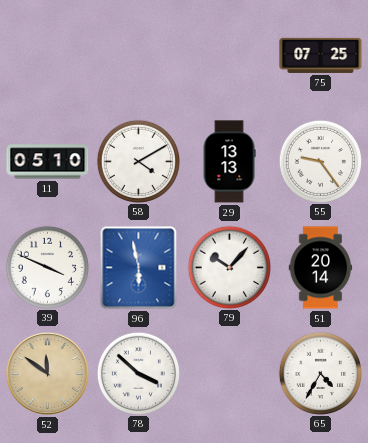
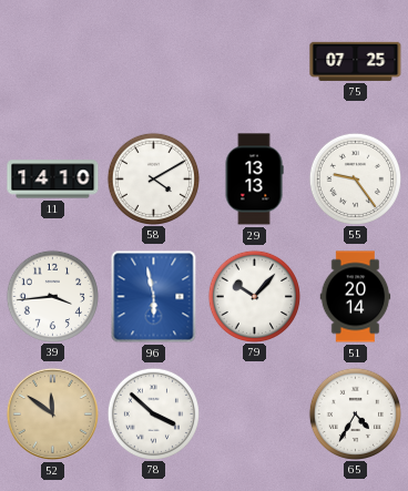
11: 05:10 -> 14:10
39: 3:49 -> 3:44
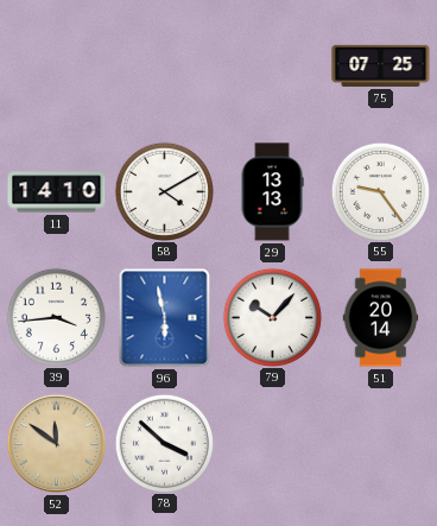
65: 4:35 -> none
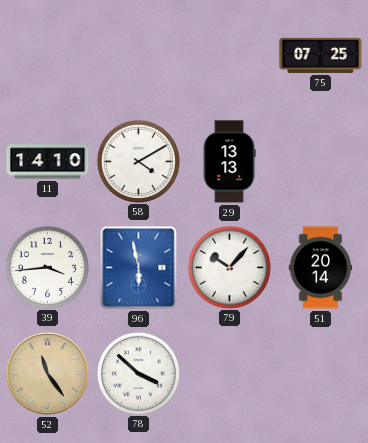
55: 9:24 -> none
52: 11:51 -> 11:24
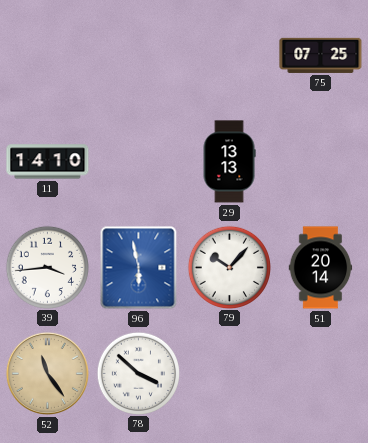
58: 4:10 -> none
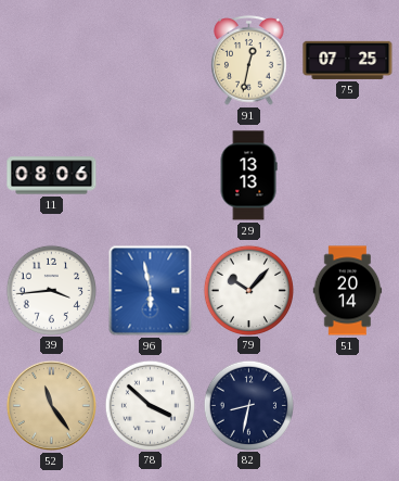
91: none -> 12:32
11: 14:10 -> 08:06
82: none -> 8:32
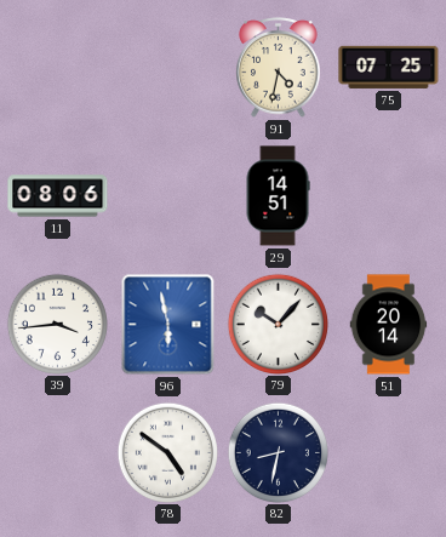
91: 12:32 -> 4:32
29: 13:13 -> 14:51
52: 11:24 -> none
78: 3:52 -> 4:51
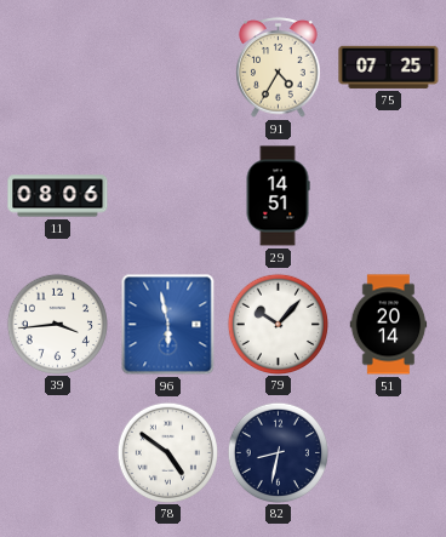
91: 4:32 -> 4:35
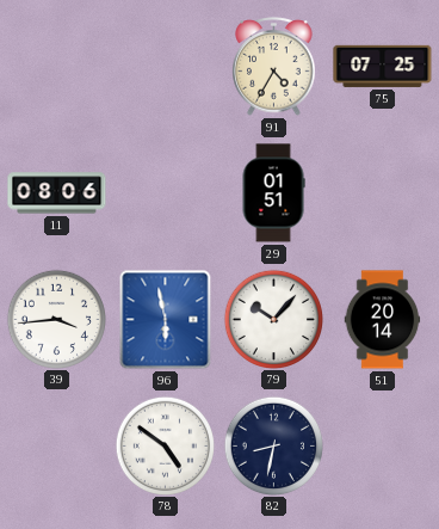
29: 14:51 -> 01:51
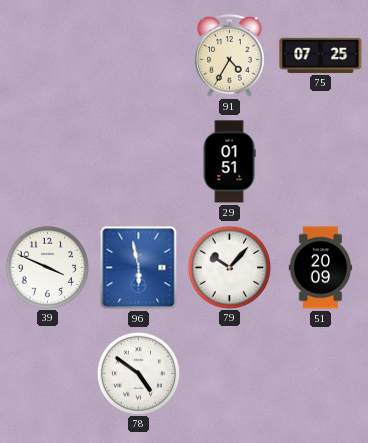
11: 08:06 -> none
39: 3:44 -> 3:49
51: 20:14 -> 20:09
82: 8:32 -> none
